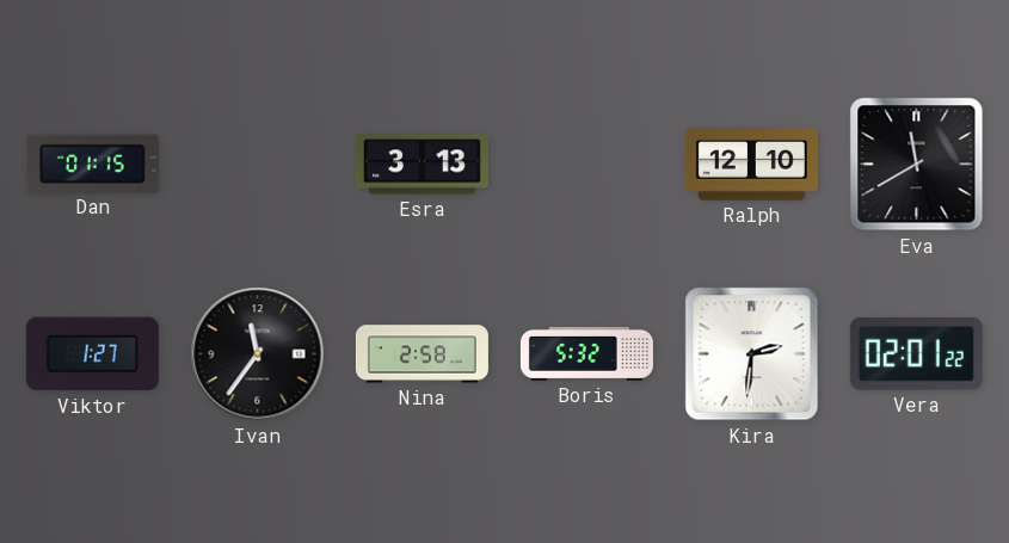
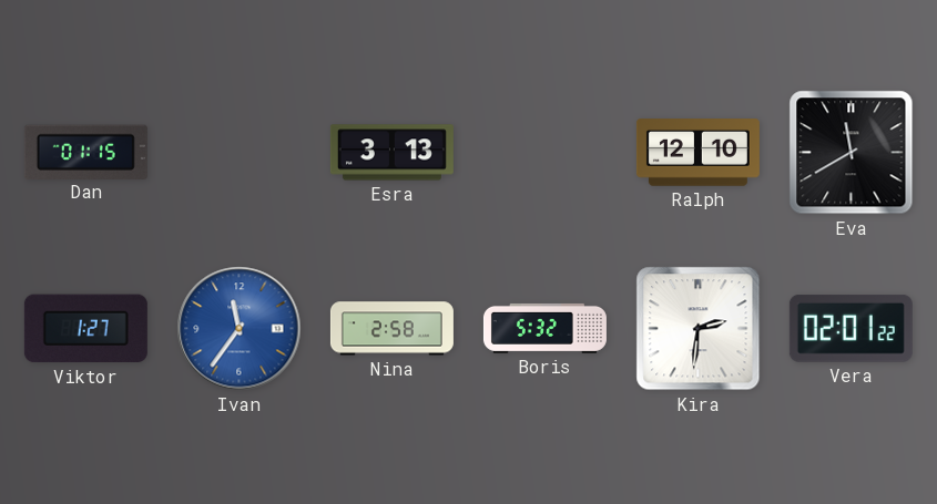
Ivan dial: black -> blue
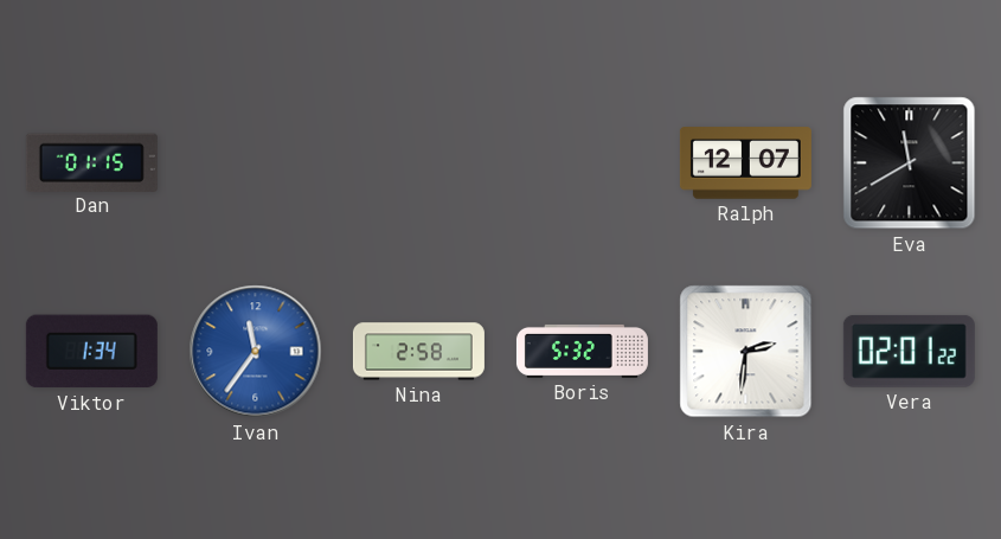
Esra: 3:13 -> none
Ralph: 12:10 -> 12:07
Viktor: 1:27 -> 1:34
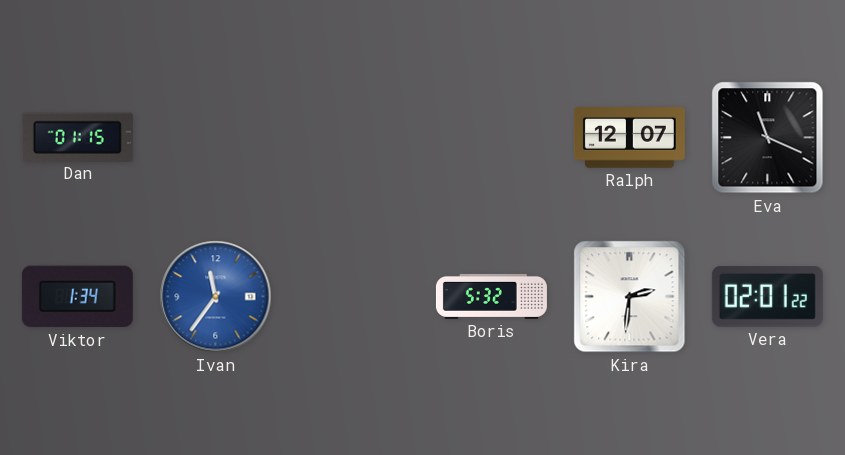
Eva: 11:40 -> 11:19
Nina: 2:58 -> none
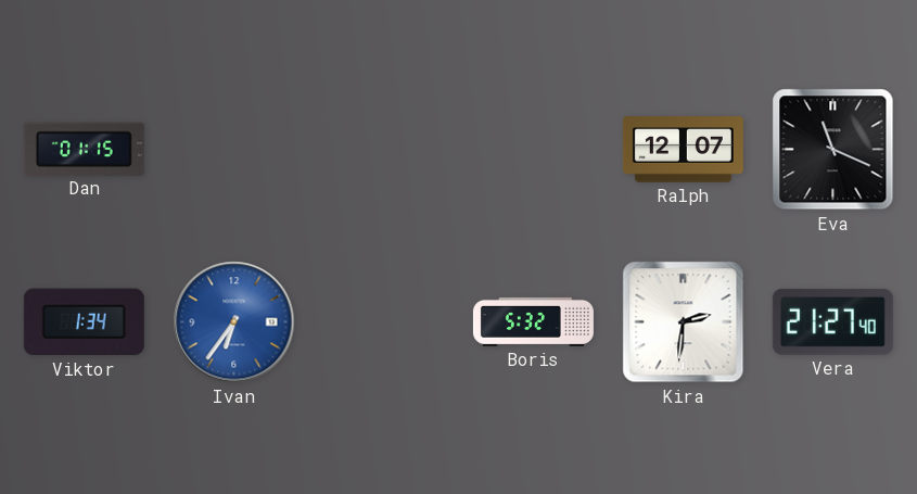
Ivan: 11:36 -> 6:36
Vera: 02:01 -> 21:27
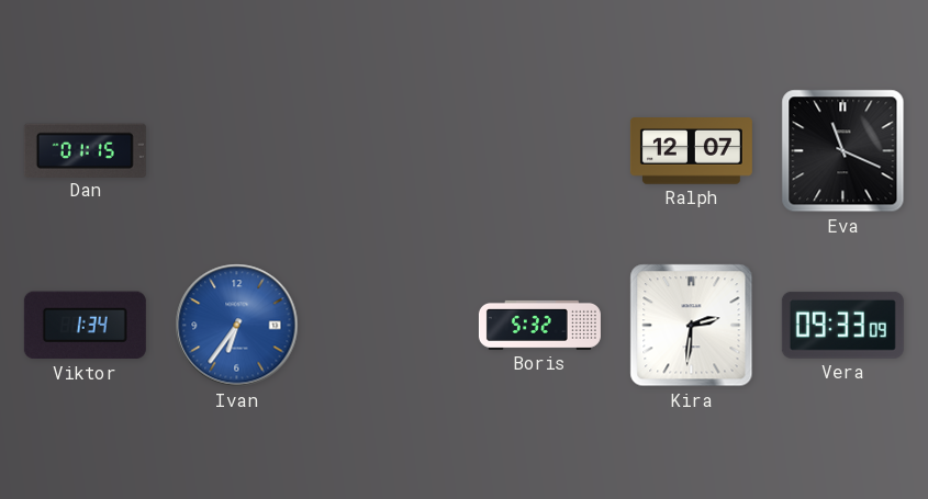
Vera: 21:27 -> 09:33
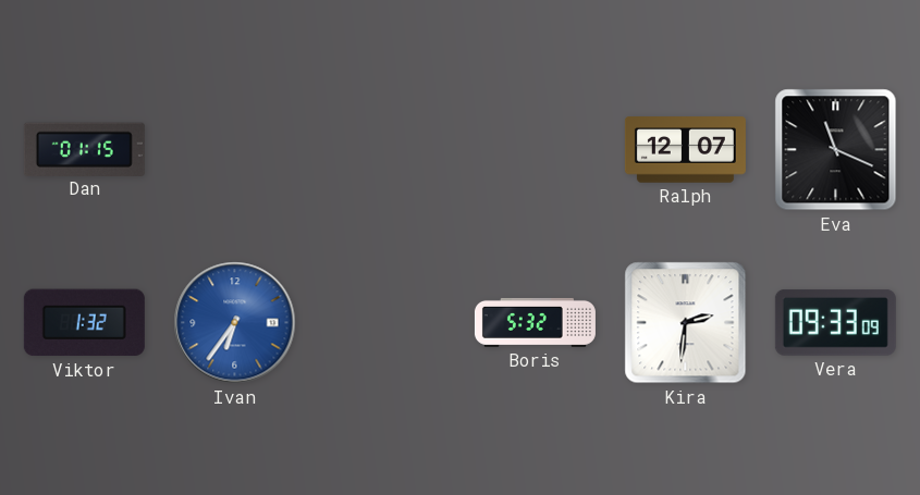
Viktor: 1:34 -> 1:32
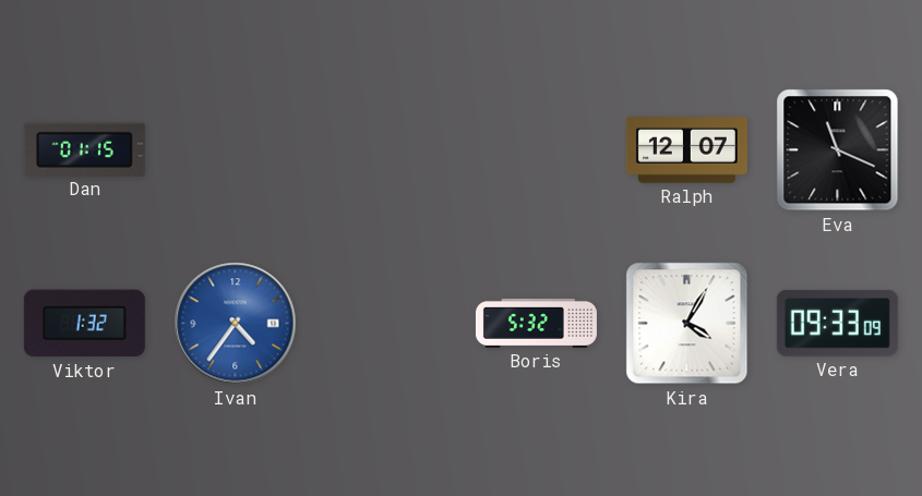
Ivan: 6:36 -> 4:36
Kira: 2:31 -> 4:05
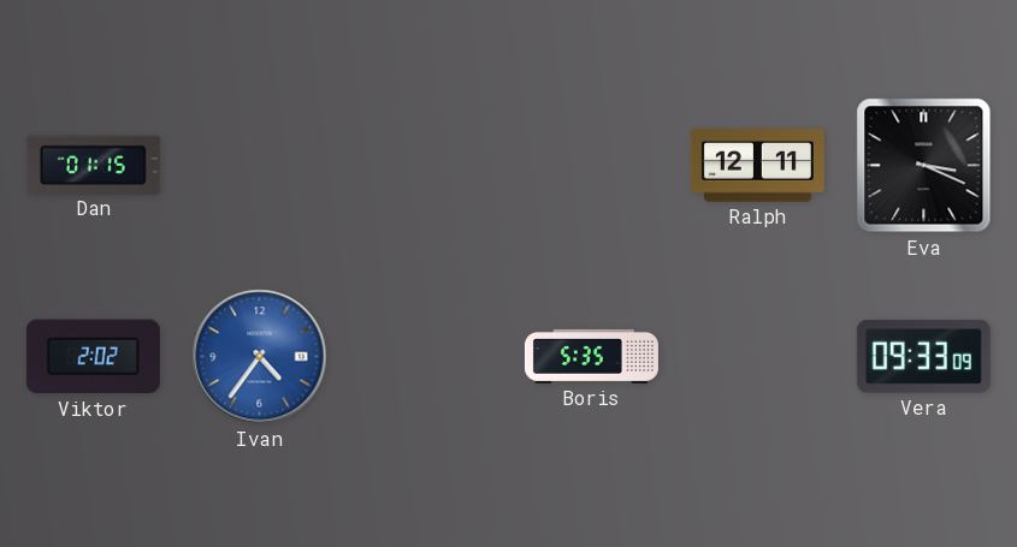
Ralph: 12:07 -> 12:11
Eva: 11:19 -> 3:19
Viktor: 1:32 -> 2:02
Boris: 5:32 -> 5:35
Kira: 4:05 -> none
